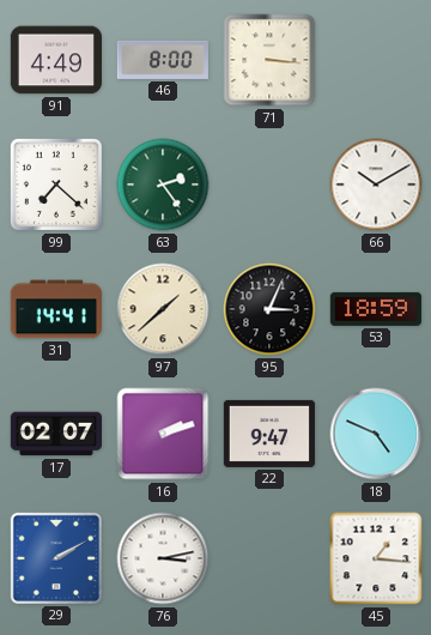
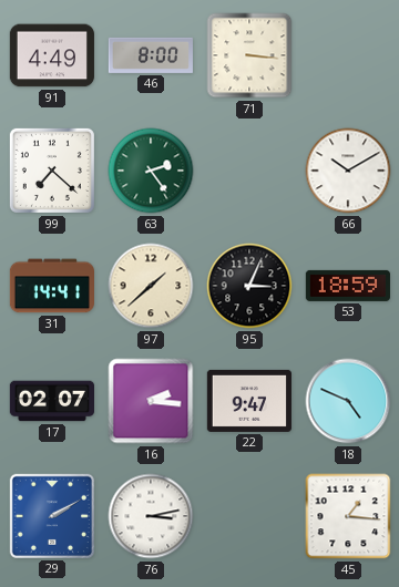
16: 2:12 -> 2:16
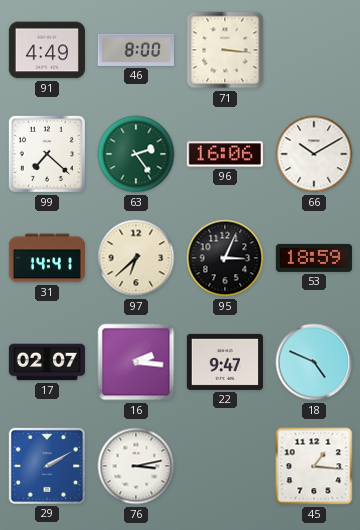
96: none -> 16:06
97: 1:38 -> 6:38
